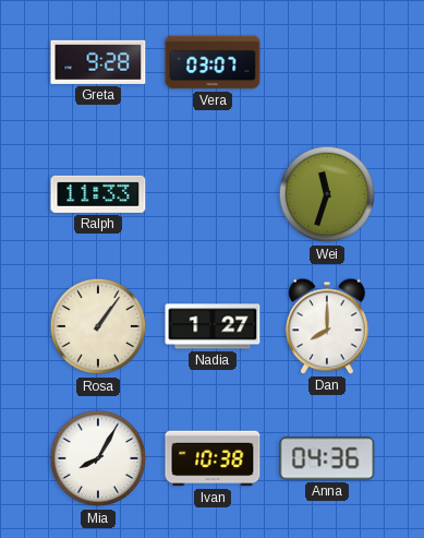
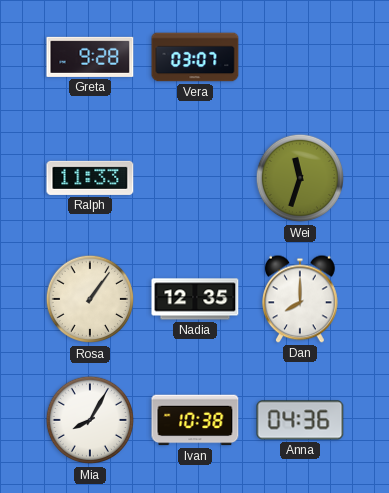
Nadia: 1:27 -> 12:35
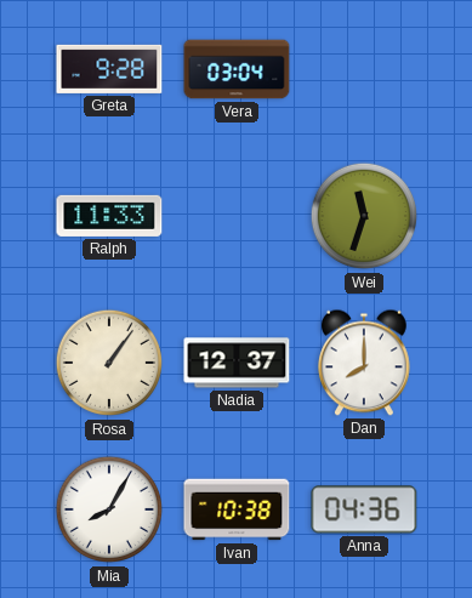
Vera: 03:07 -> 03:04
Nadia: 12:35 -> 12:37
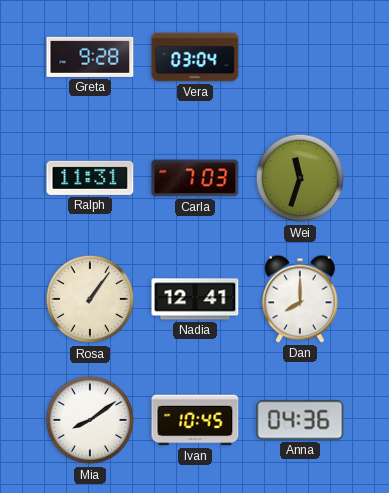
Ralph: 11:33 -> 11:31
Carla: none -> 7:03
Nadia: 12:37 -> 12:41
Mia: 8:05 -> 8:09
Ivan: 10:38 -> 10:45
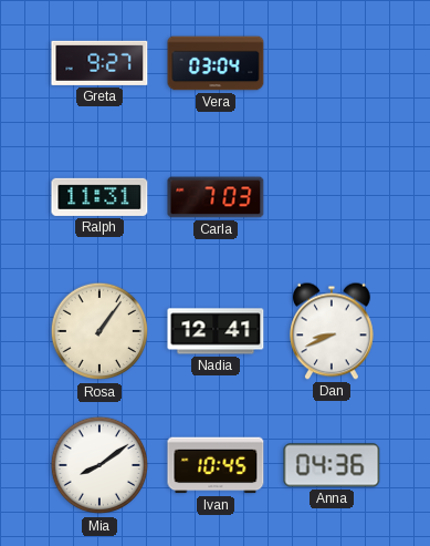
Greta: 9:28 -> 9:27
Wei: 11:33 -> none
Dan: 8:00 -> 8:41
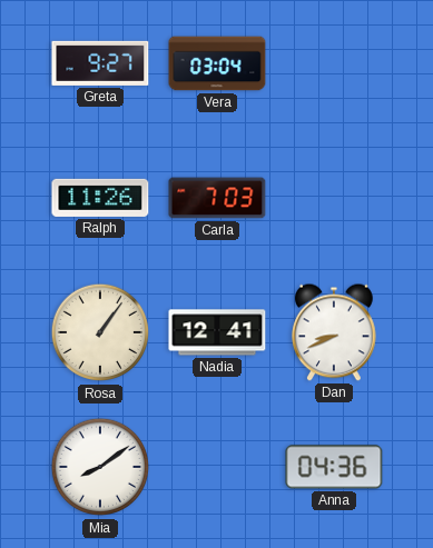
Ralph: 11:31 -> 11:26
Ivan: 10:45 -> none
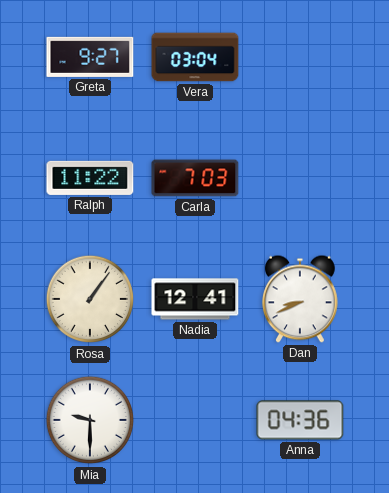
Ralph: 11:26 -> 11:22
Mia: 8:09 -> 9:30
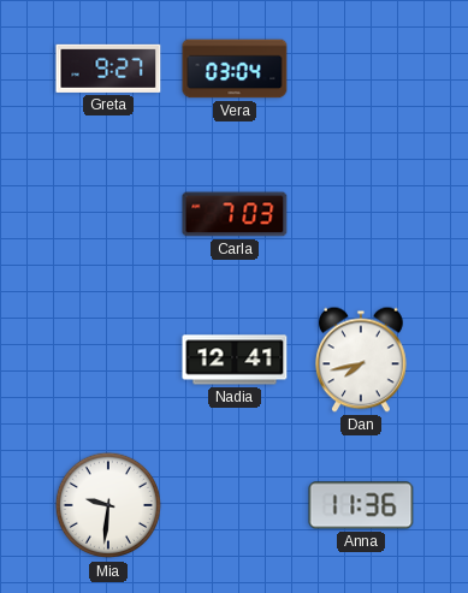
Ralph: 11:22 -> none
Rosa: 1:06 -> none
Dan: 8:41 -> 7:43
Mia: 9:30 -> 9:31
Anna: 04:36 -> 11:36
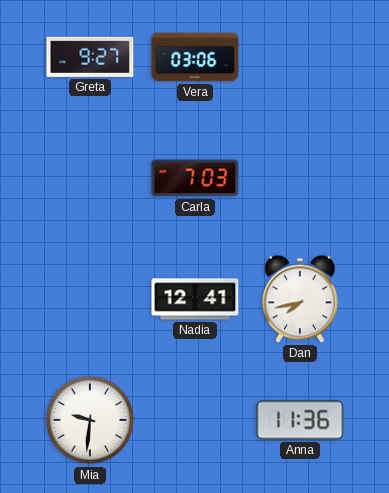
Vera: 03:04 -> 03:06
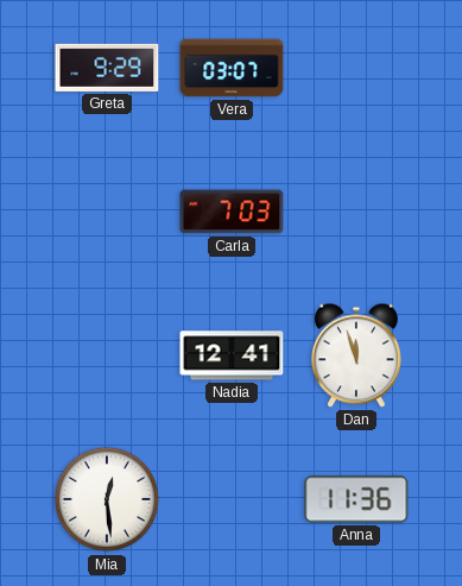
Greta: 9:27 -> 9:29
Vera: 03:06 -> 03:07
Dan: 7:43 -> 11:57
Mia: 9:31 -> 12:29
